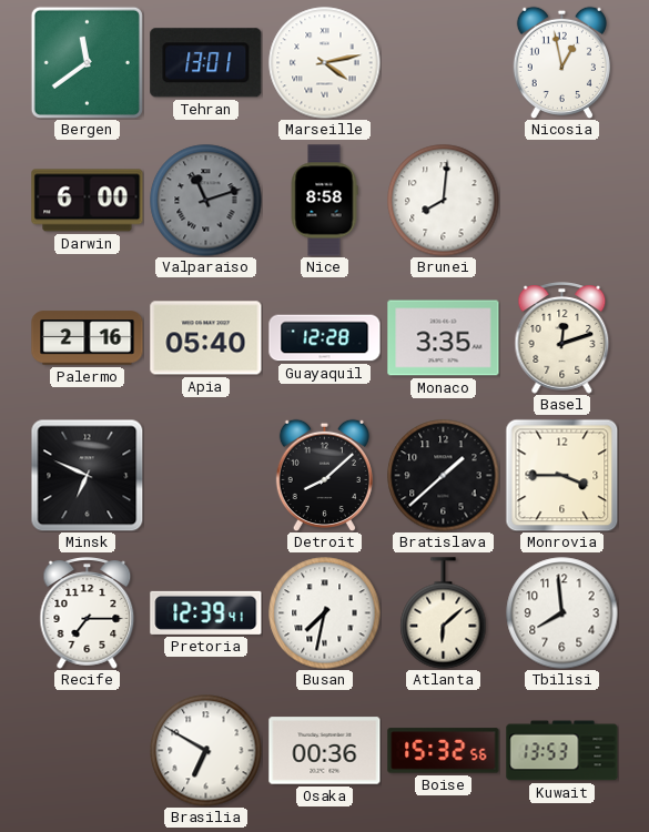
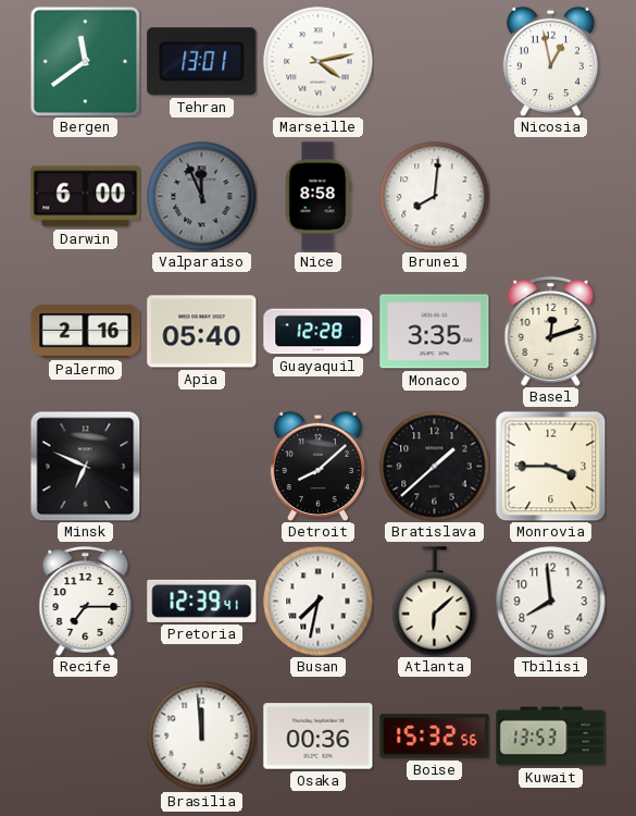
Valparaiso: 11:12 -> 11:56
Brasilia: 6:50 -> 11:59
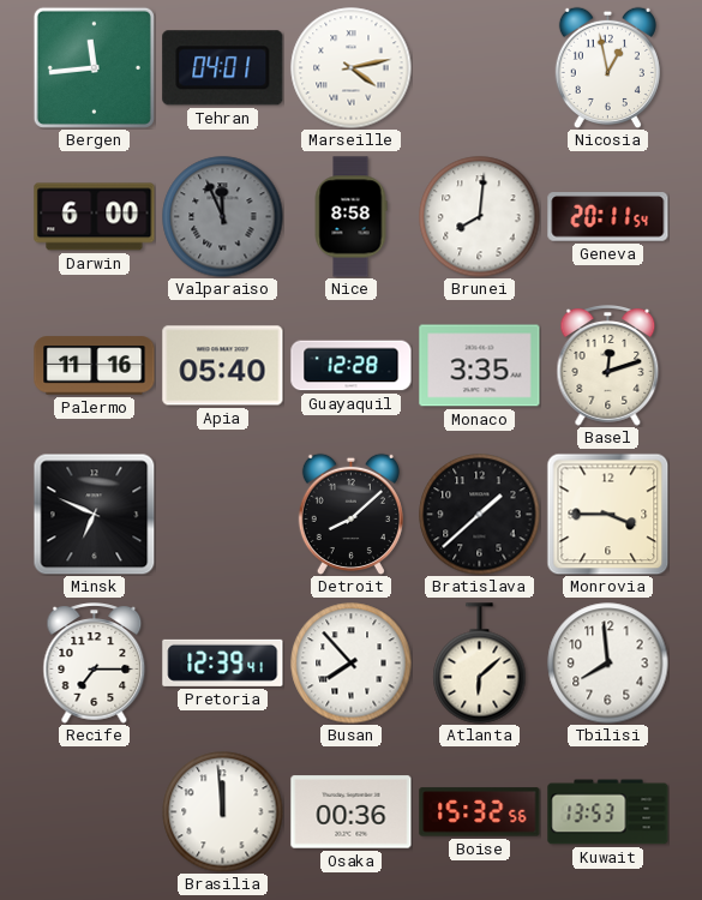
Bergen: 11:39 -> 11:44
Tehran: 13:01 -> 04:01
Geneva: none -> 20:11
Palermo: 2:16 -> 11:16
Busan: 7:32 -> 7:53
